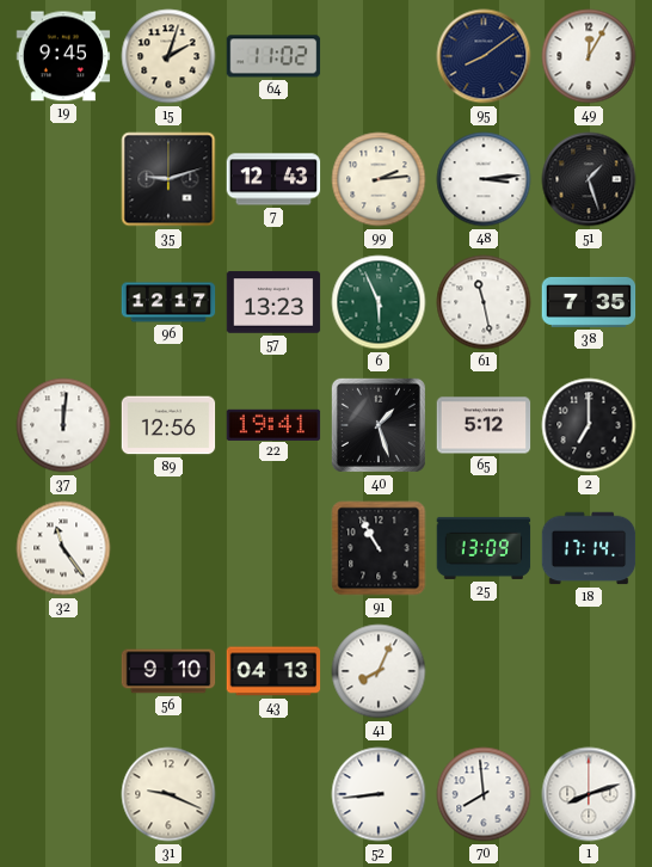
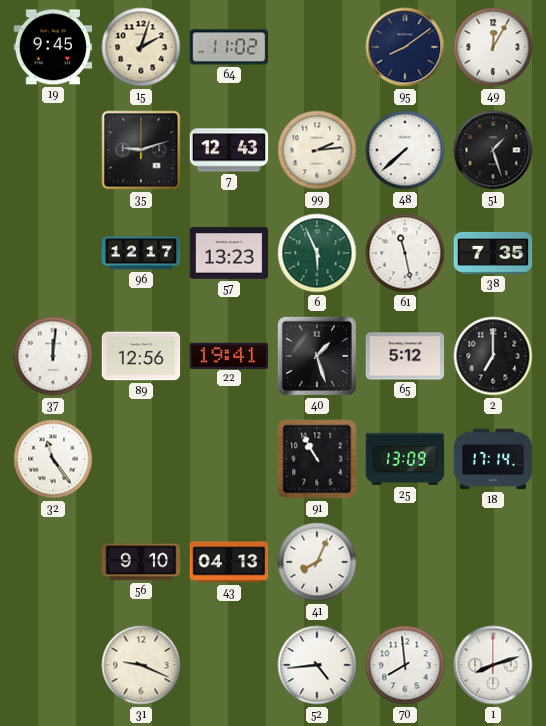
48: 3:14 -> 7:38
52: 8:44 -> 4:44
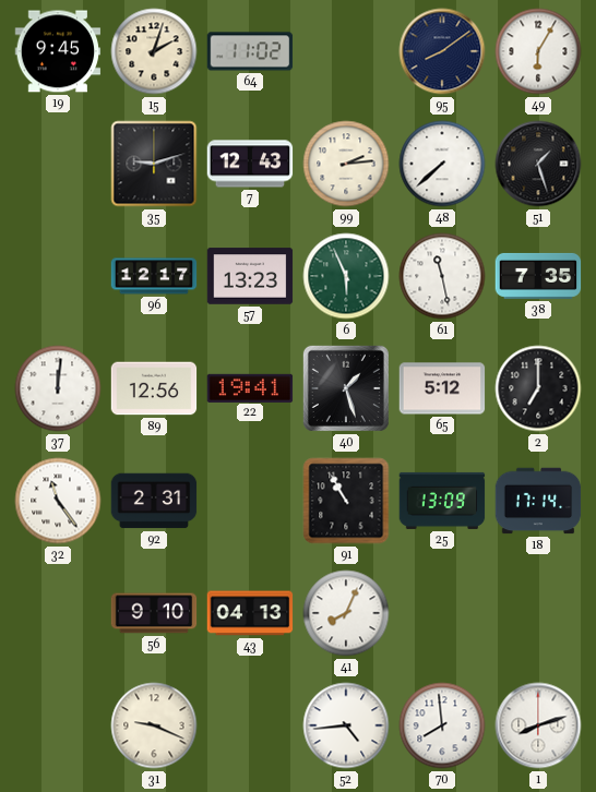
49: 12:05 -> 6:05
92: none -> 2:31
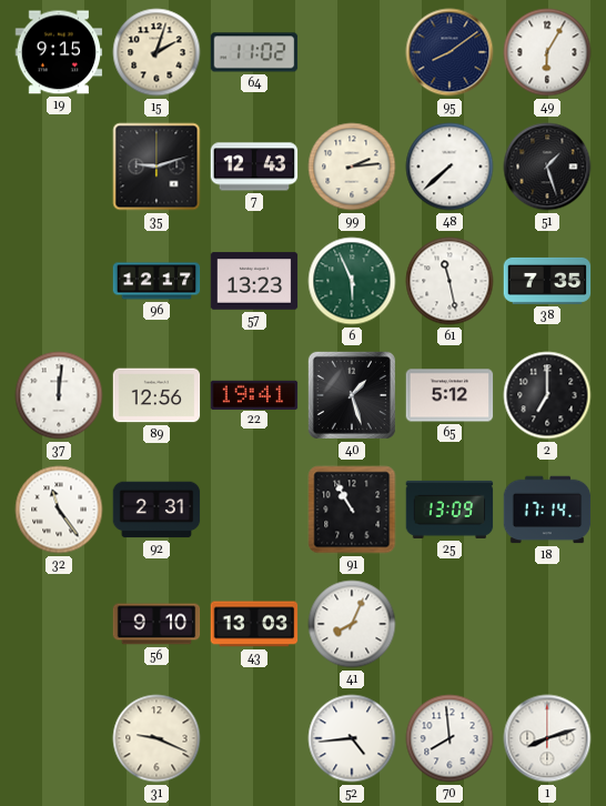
19: 9:45 -> 9:15
43: 04:13 -> 13:03
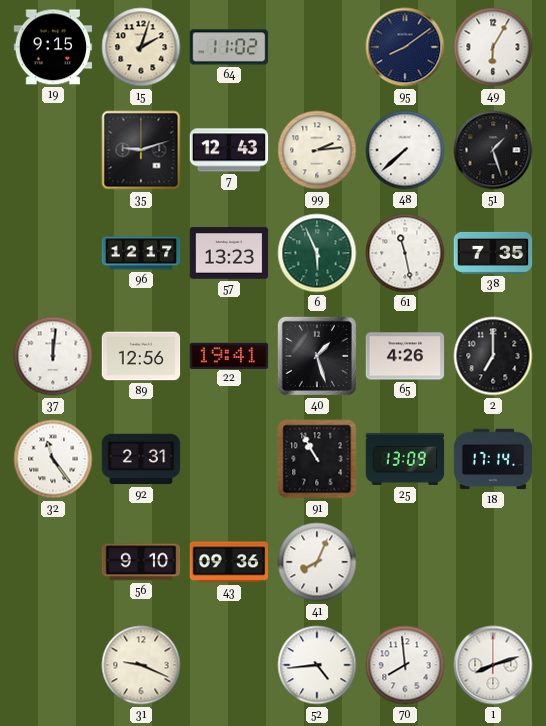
65: 5:12 -> 4:26
43: 13:03 -> 09:36
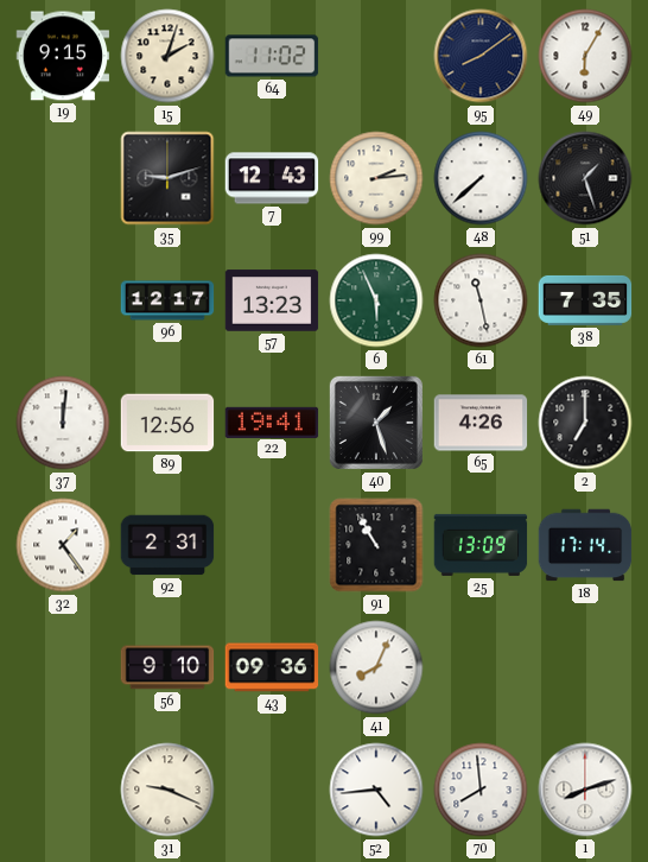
32: 11:24 -> 1:24
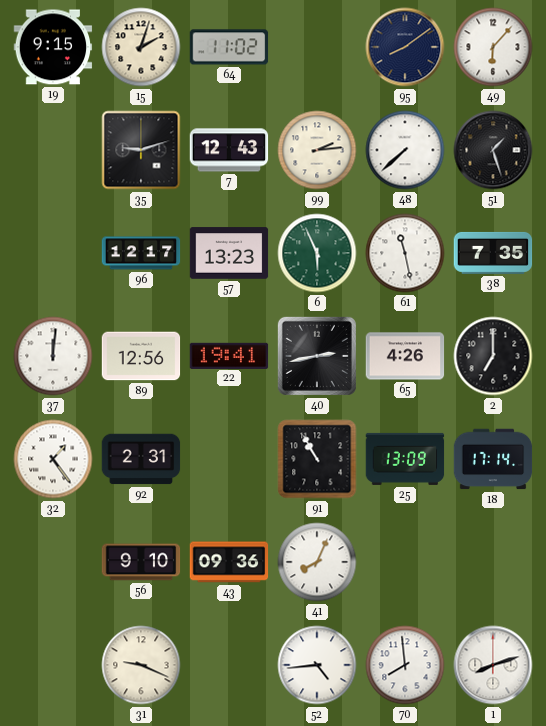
49: 6:05 -> 6:07
40: 1:27 -> 2:43
